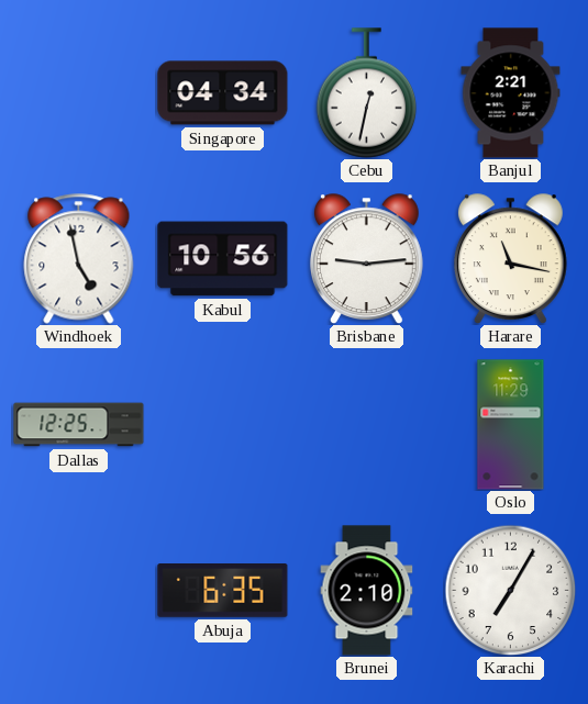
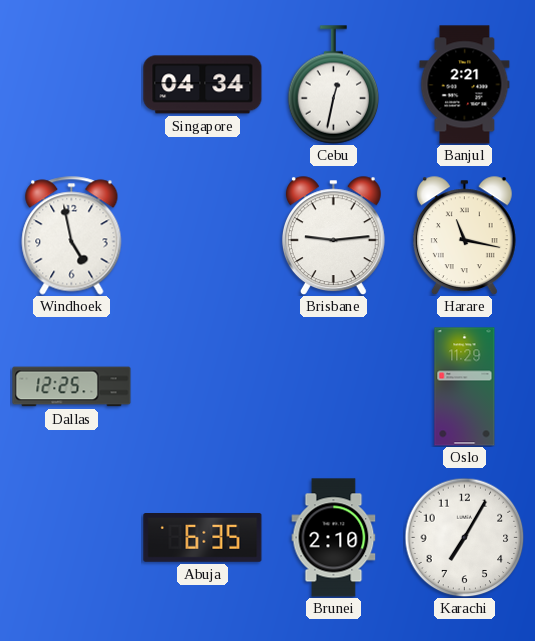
Kabul: 10:56 -> none
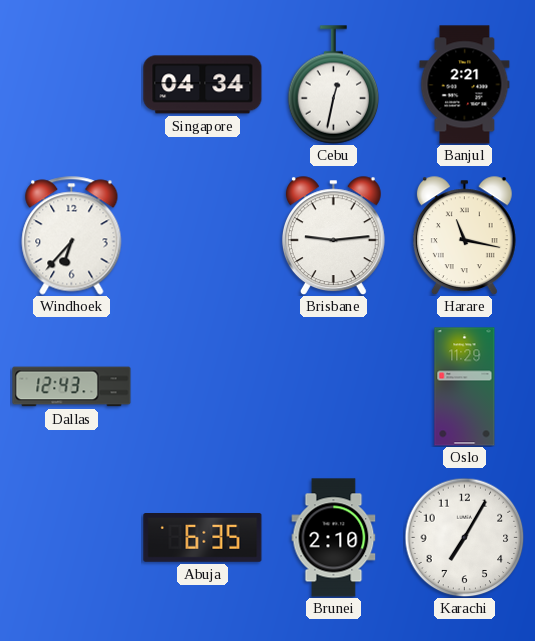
Windhoek: 4:58 -> 6:37
Dallas: 12:25 -> 12:43
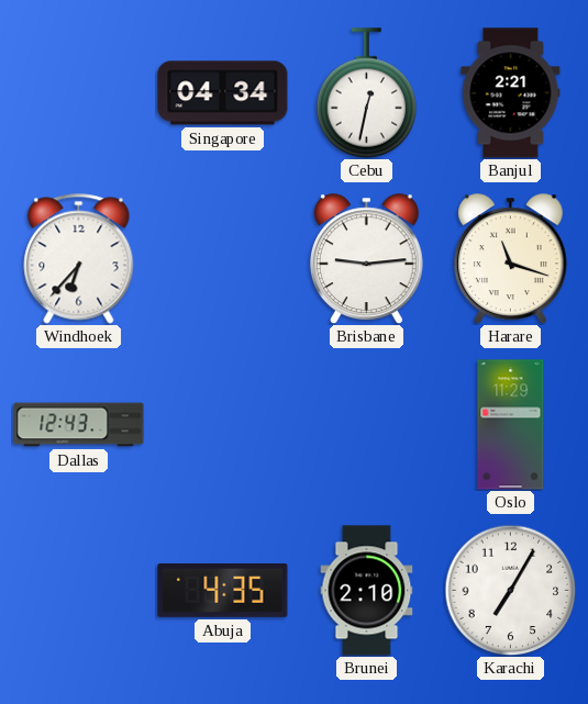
Harare: 11:17 -> 11:18
Abuja: 6:35 -> 4:35
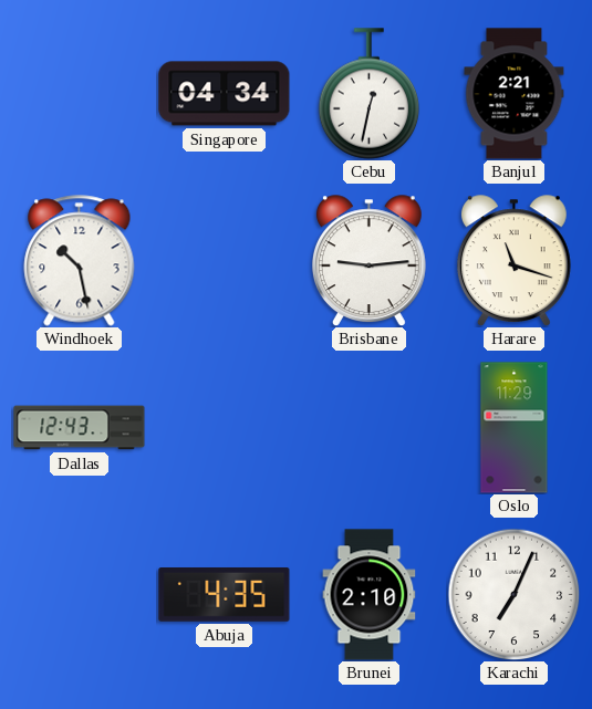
Windhoek: 6:37 -> 10:28
Karachi: 7:05 -> 7:04
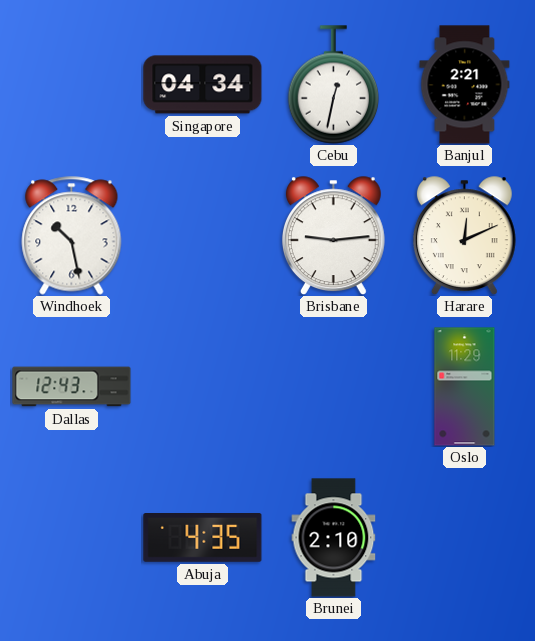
Harare: 11:18 -> 12:11
Karachi: 7:04 -> none
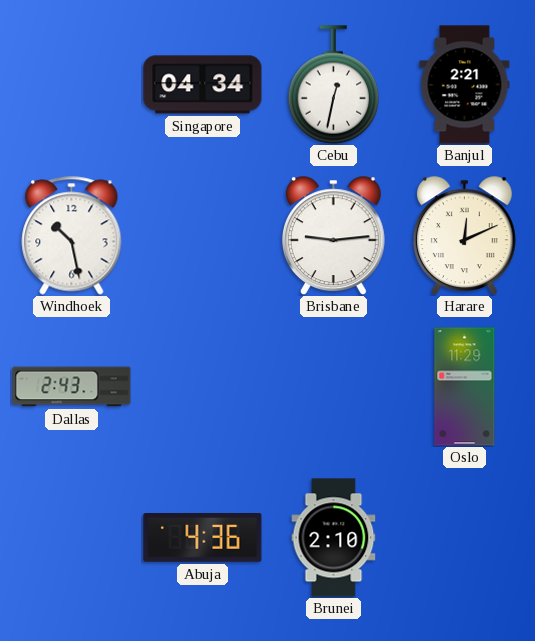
Dallas: 12:43 -> 2:43
Abuja: 4:35 -> 4:36
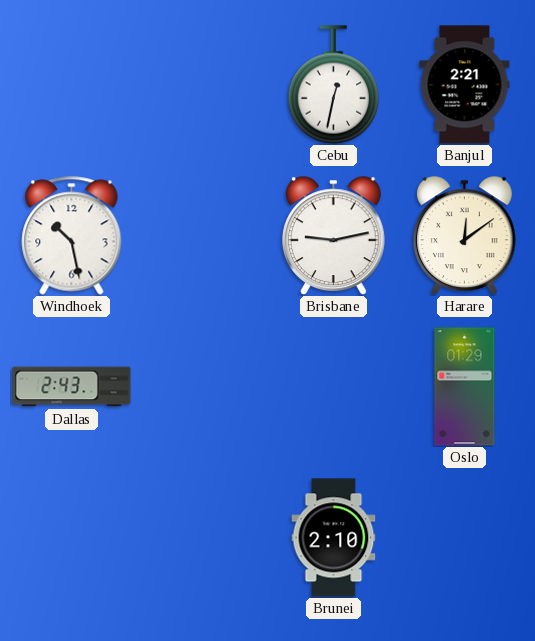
Singapore: 04:34 -> none
Brisbane: 9:14 -> 9:13
Harare: 12:11 -> 12:09
Oslo: 11:29 -> 01:29
Abuja: 4:36 -> none
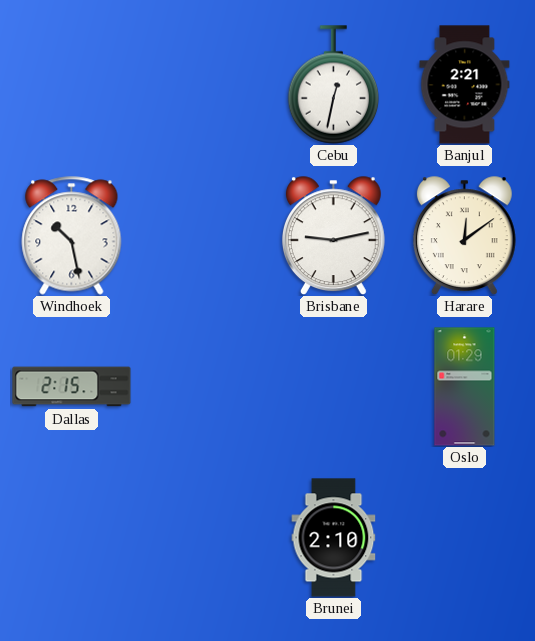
Dallas: 2:43 -> 2:15
